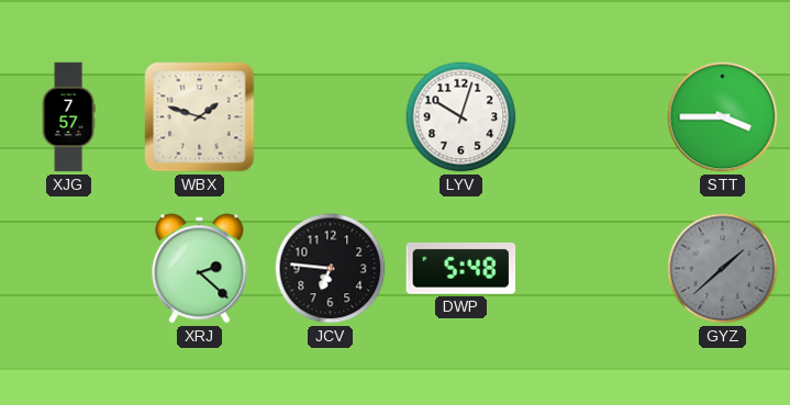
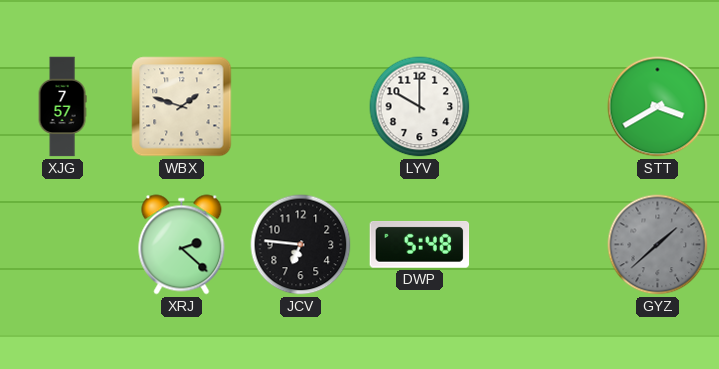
LYV: 10:03 -> 10:00
STT: 3:45 -> 3:40
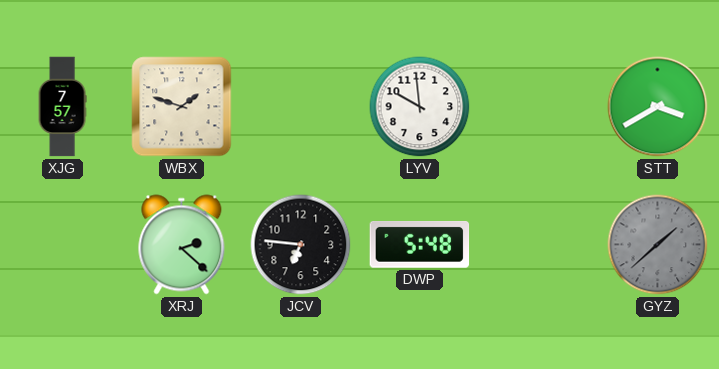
LYV: 10:00 -> 9:59
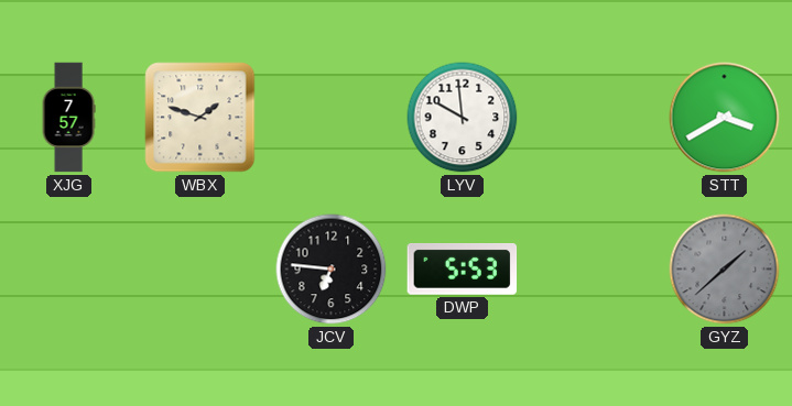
XRJ: 2:22 -> none
DWP: 5:48 -> 5:53
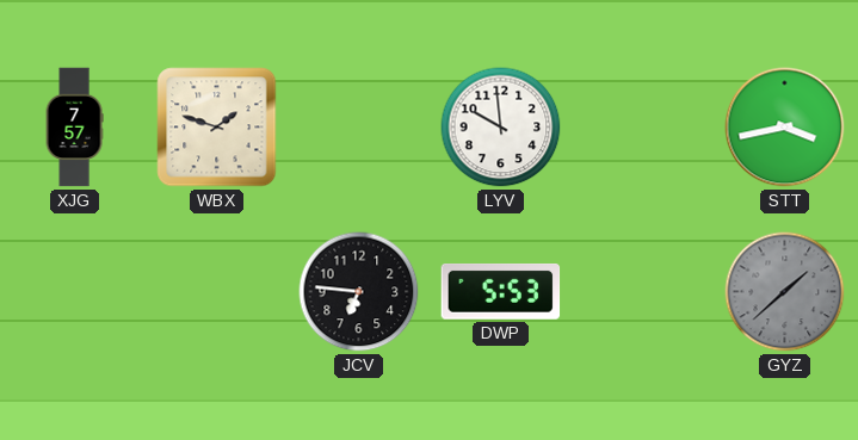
STT: 3:40 -> 3:43
